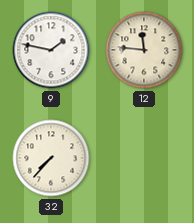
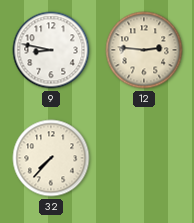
9: 1:47 -> 8:47
12: 11:46 -> 2:46
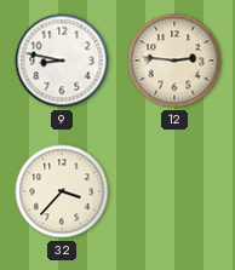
32: 7:37 -> 3:37
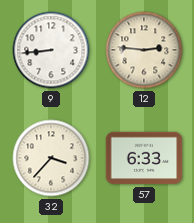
9: 8:47 -> 8:44
57: none -> 6:33
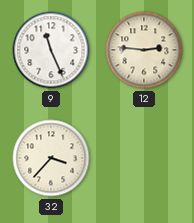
9: 8:44 -> 11:26
57: 6:33 -> none
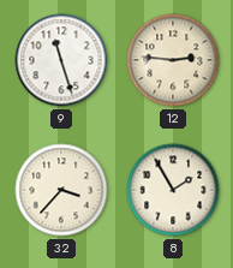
9: 11:26 -> 11:27
8: none -> 1:55
